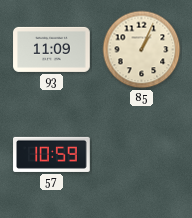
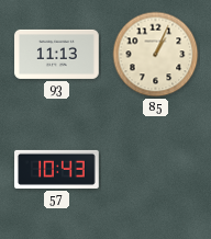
93: 11:09 -> 11:13
57: 10:59 -> 10:43
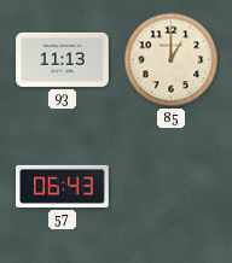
85: 1:04 -> 1:00
57: 10:43 -> 06:43
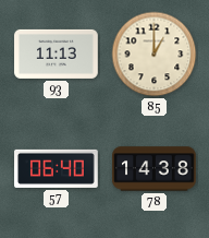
57: 06:43 -> 06:40
78: none -> 14:38
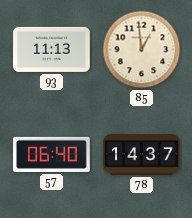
85: 1:00 -> 12:59
78: 14:38 -> 14:37
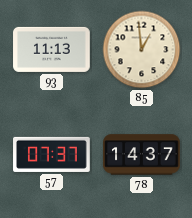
57: 06:40 -> 07:37
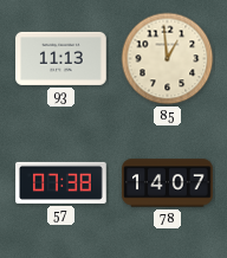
57: 07:37 -> 07:38
78: 14:37 -> 14:07
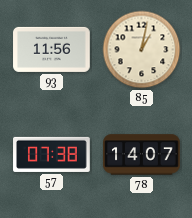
93: 11:13 -> 11:56
85: 12:59 -> 1:02
